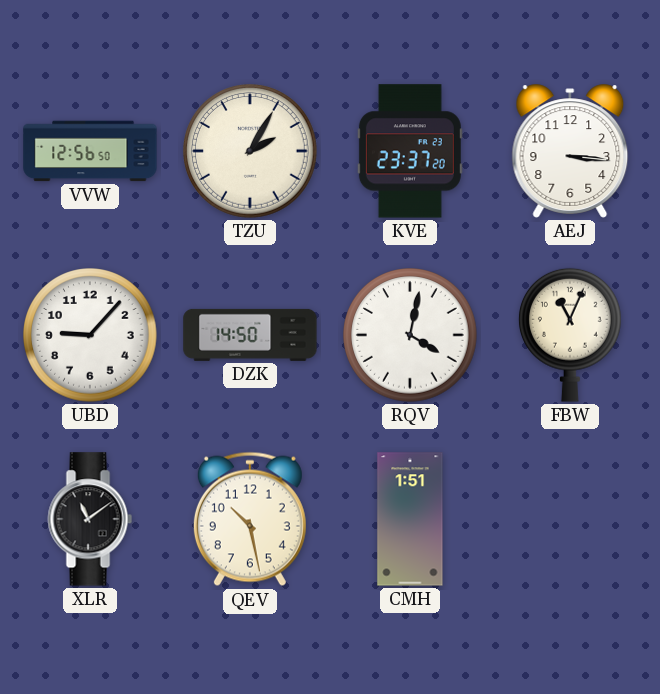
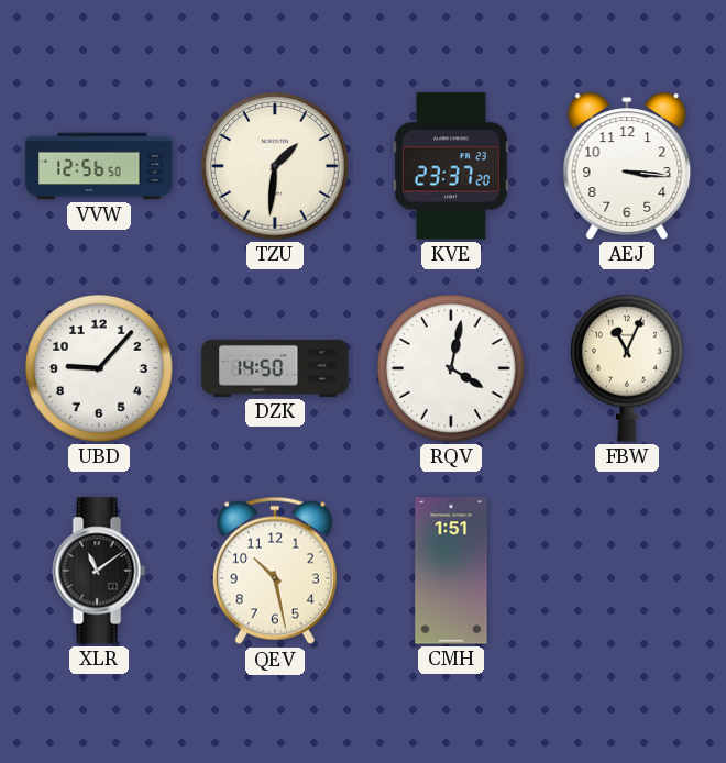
TZU: 2:05 -> 1:31
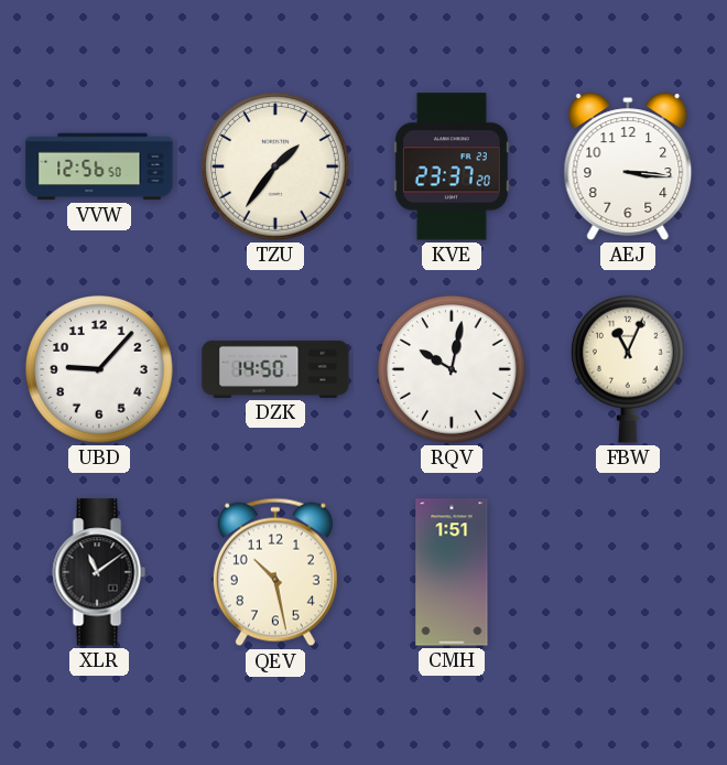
TZU: 1:31 -> 1:36
RQV: 4:02 -> 10:02
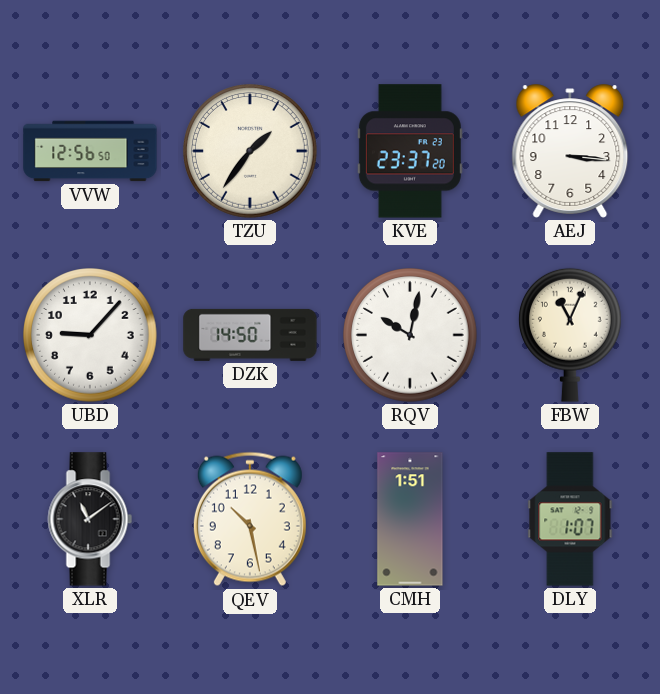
DLY: none -> 1:07
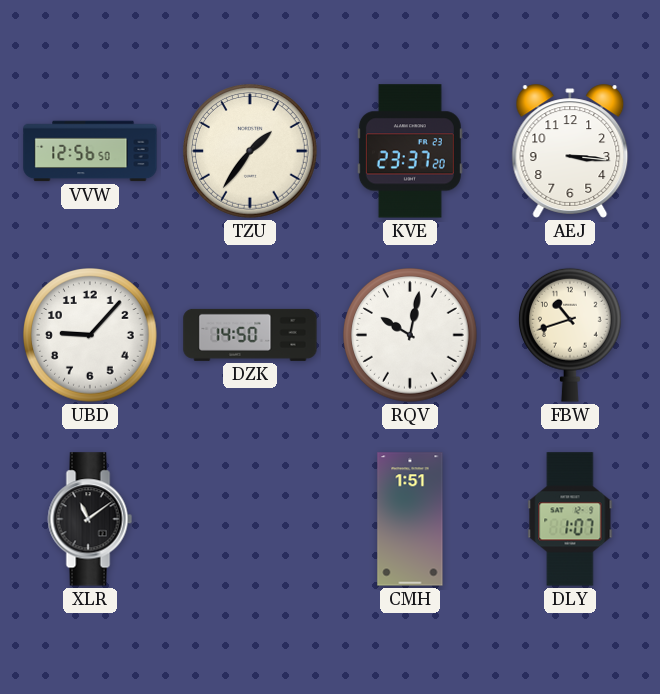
FBW: 11:04 -> 10:42
QEV: 10:28 -> none
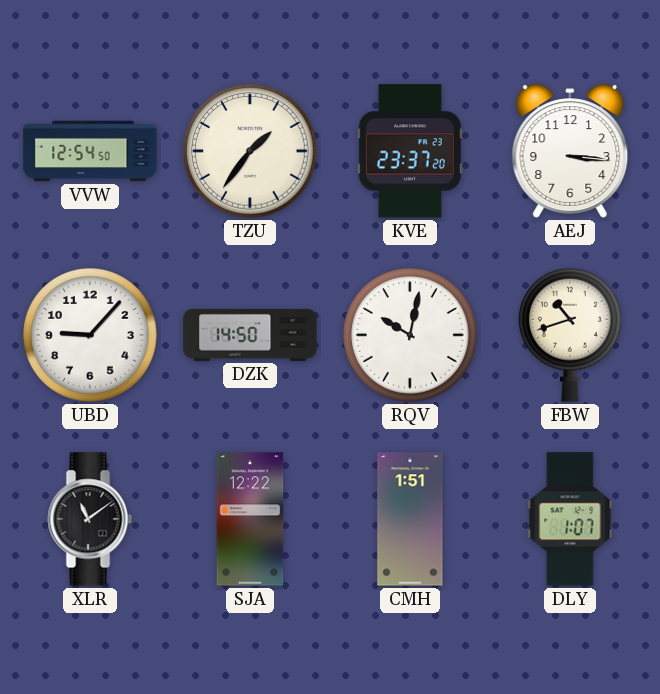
VVW: 12:56 -> 12:54
SJA: none -> 12:22
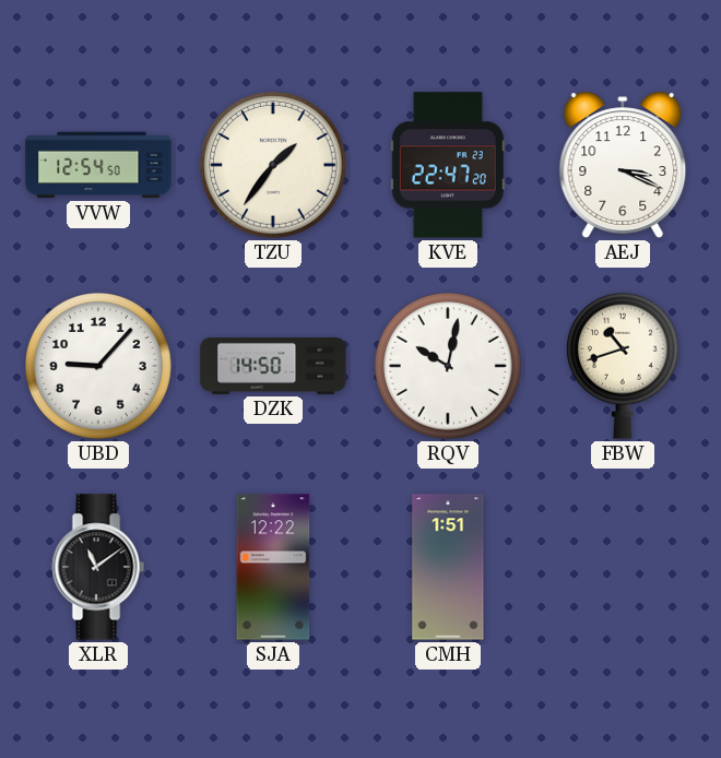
KVE: 23:37 -> 22:47
AEJ: 3:16 -> 3:19
DLY: 1:07 -> none
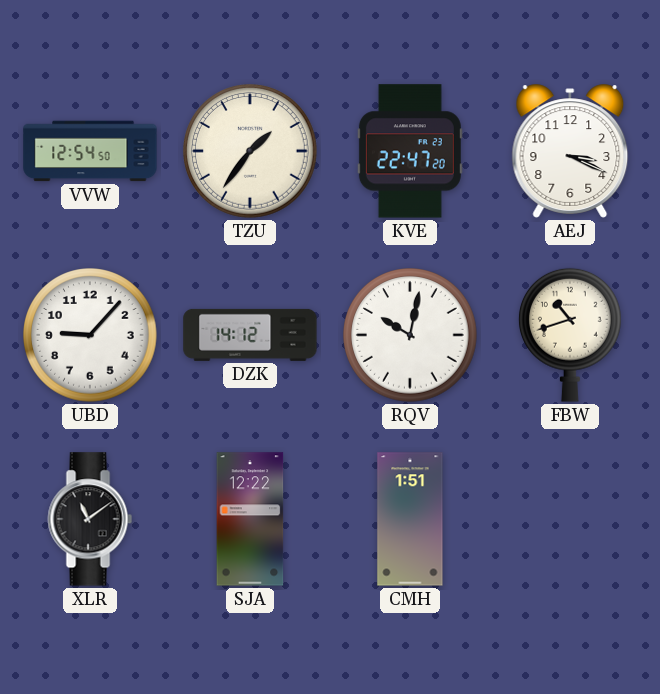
DZK: 14:50 -> 14:12
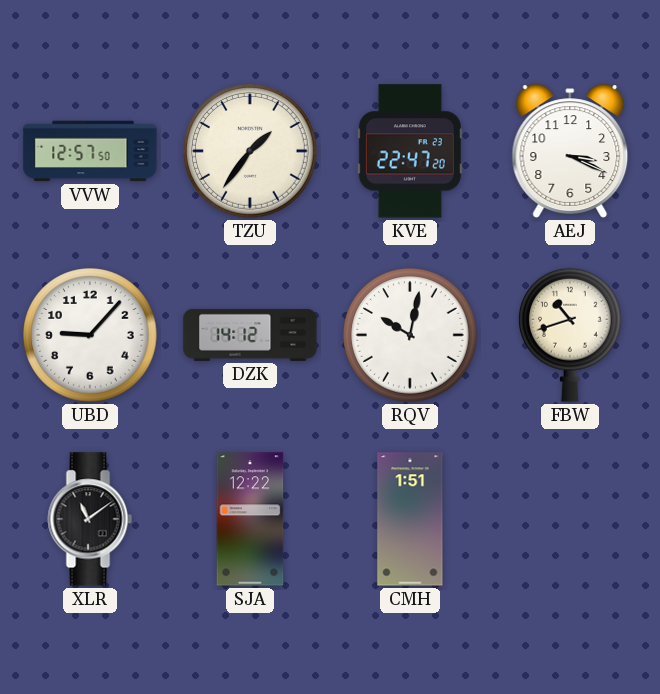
VVW: 12:54 -> 12:57
